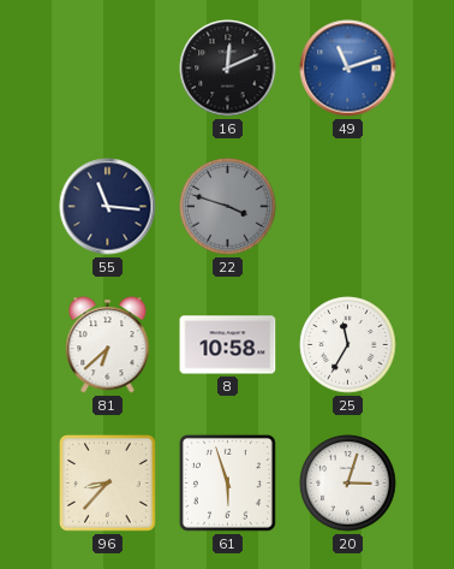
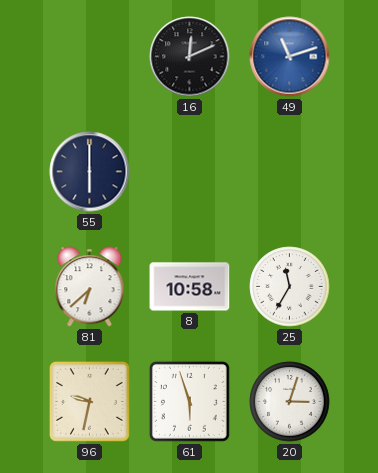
55: 11:16 -> 6:00
22: 3:48 -> none
96: 8:37 -> 9:32
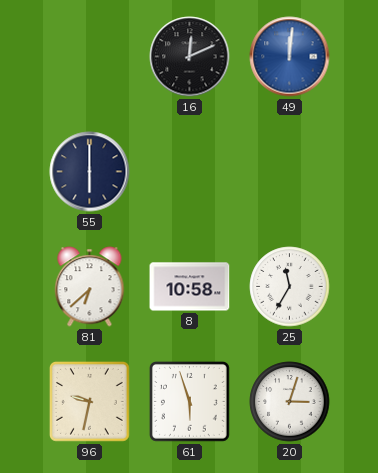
49: 11:12 -> 12:01
